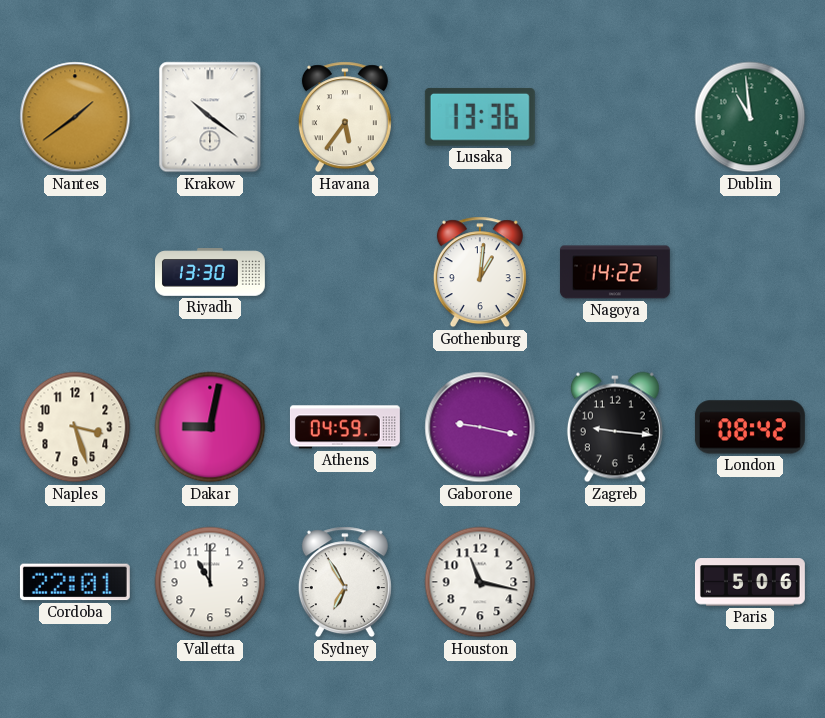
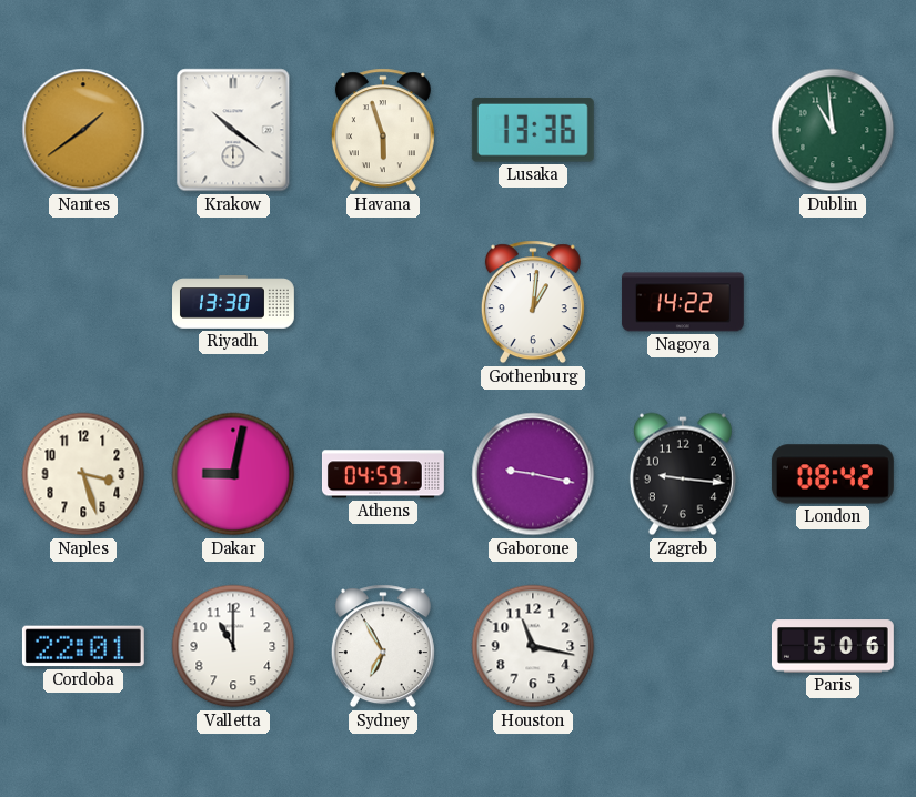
Havana: 5:36 -> 5:57
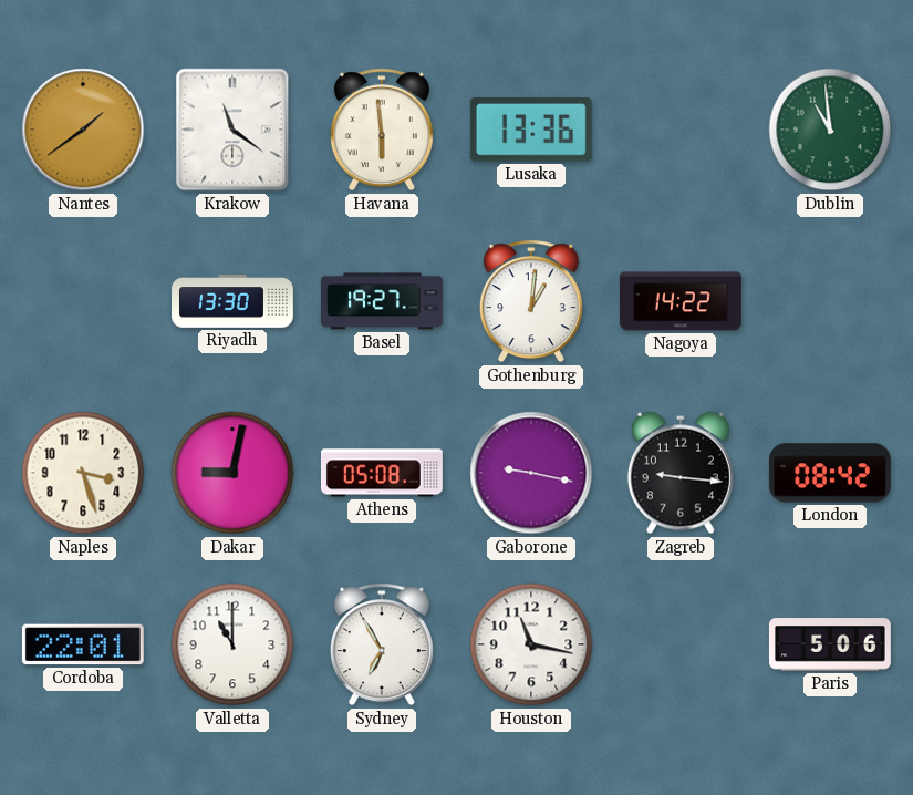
Krakow: 10:21 -> 11:21
Havana: 5:57 -> 5:59
Basel: none -> 19:27
Athens: 04:59 -> 05:08
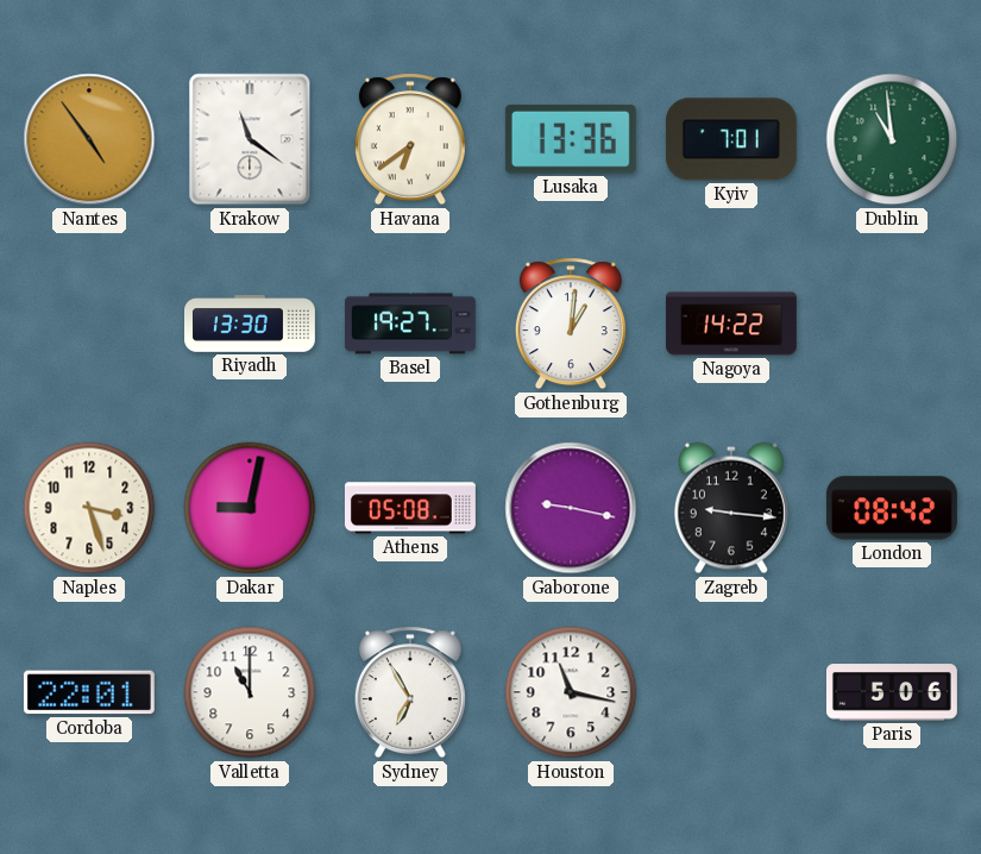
Nantes: 1:39 -> 4:54
Havana: 5:59 -> 6:39
Kyiv: none -> 7:01
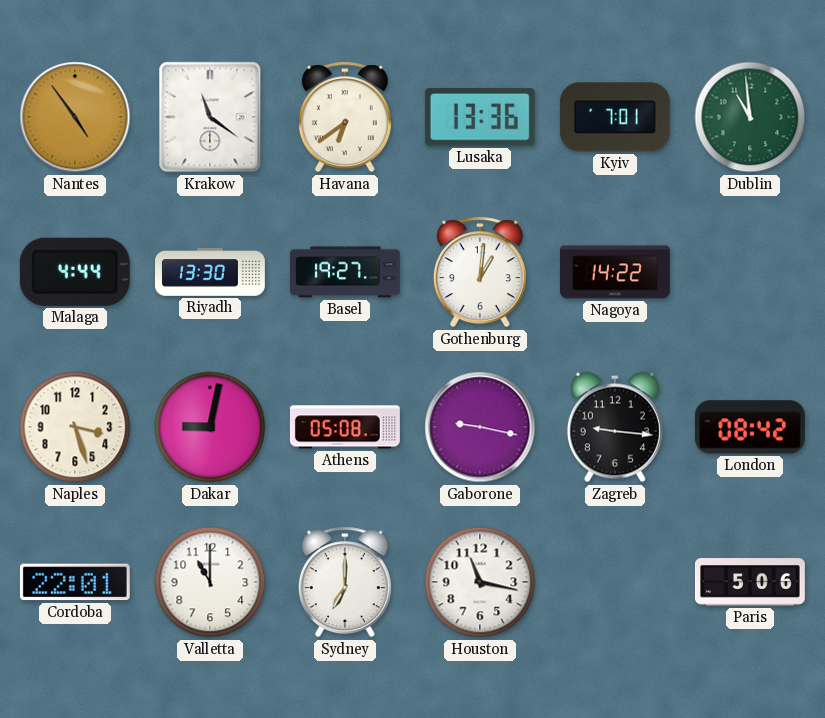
Malaga: none -> 4:44
Sydney: 6:55 -> 7:00
